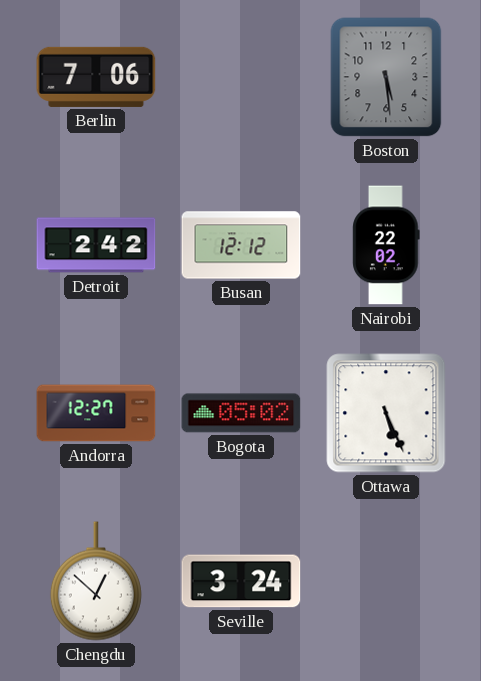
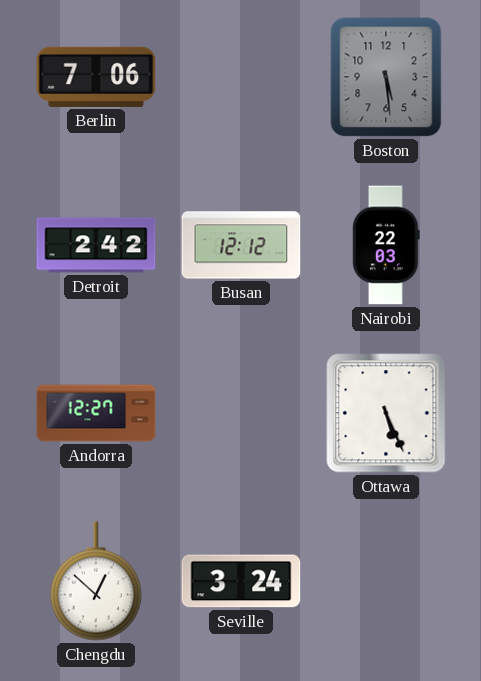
Nairobi: 22:02 -> 22:03
Bogota: 05:02 -> none
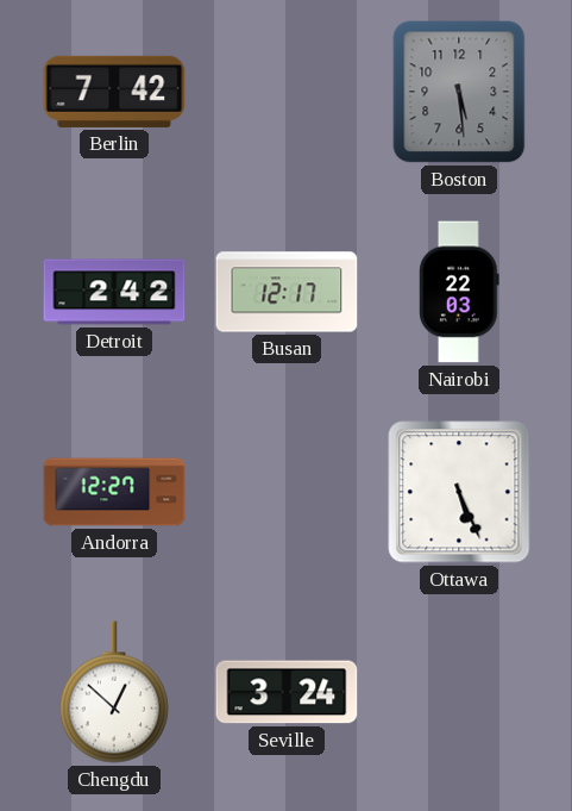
Berlin: 7:06 -> 7:42
Busan: 12:12 -> 12:17
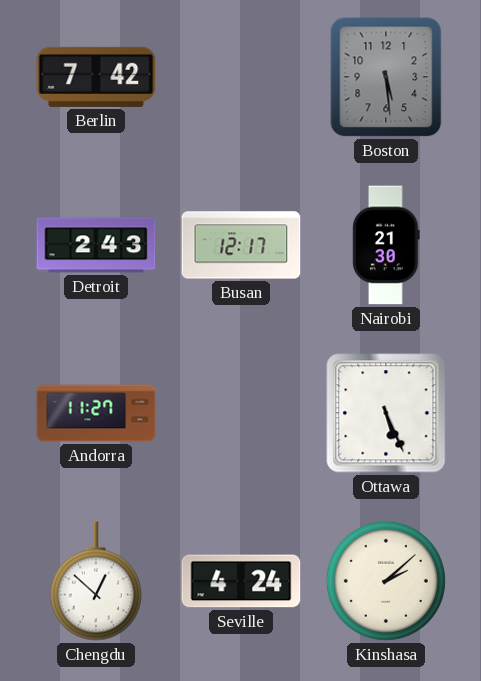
Detroit: 2:42 -> 2:43
Nairobi: 22:03 -> 21:30
Andorra: 12:27 -> 11:27
Seville: 3:24 -> 4:24
Kinshasa: none -> 2:08
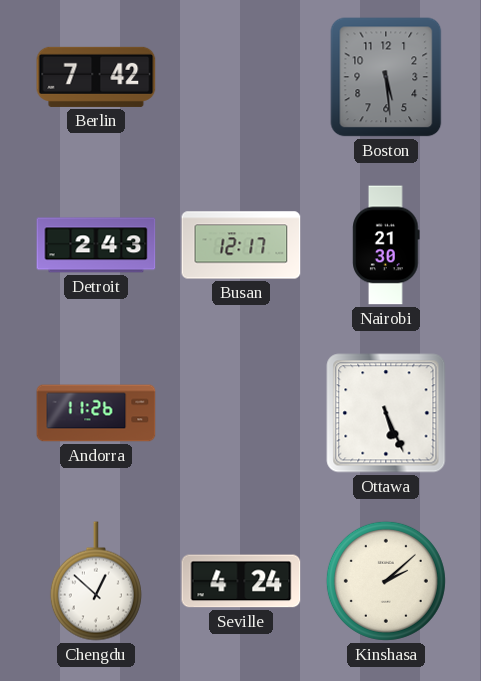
Andorra: 11:27 -> 11:26
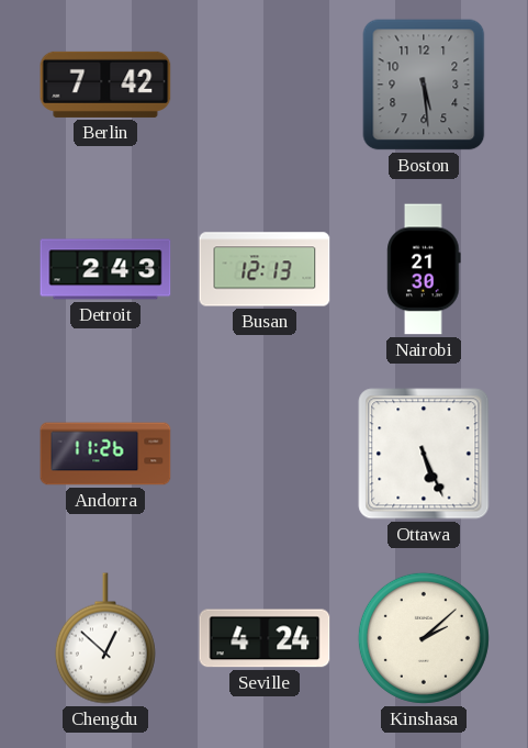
Busan: 12:17 -> 12:13
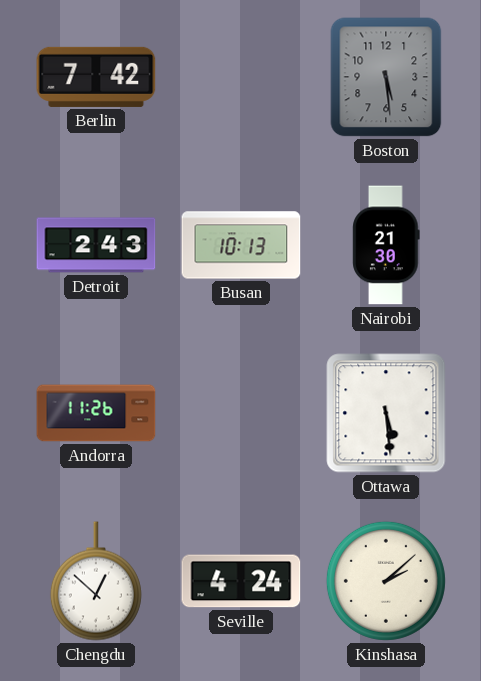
Busan: 12:13 -> 10:13
Ottawa: 5:26 -> 5:29
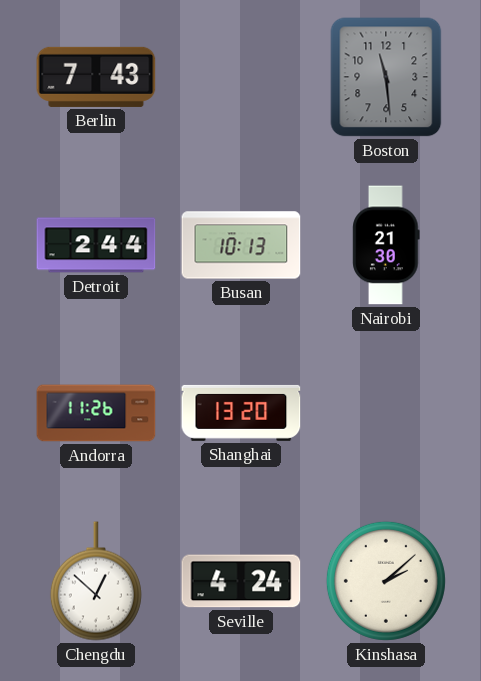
Berlin: 7:42 -> 7:43
Boston: 5:29 -> 11:29
Detroit: 2:43 -> 2:44
Shanghai: none -> 13:20
Ottawa: 5:29 -> none
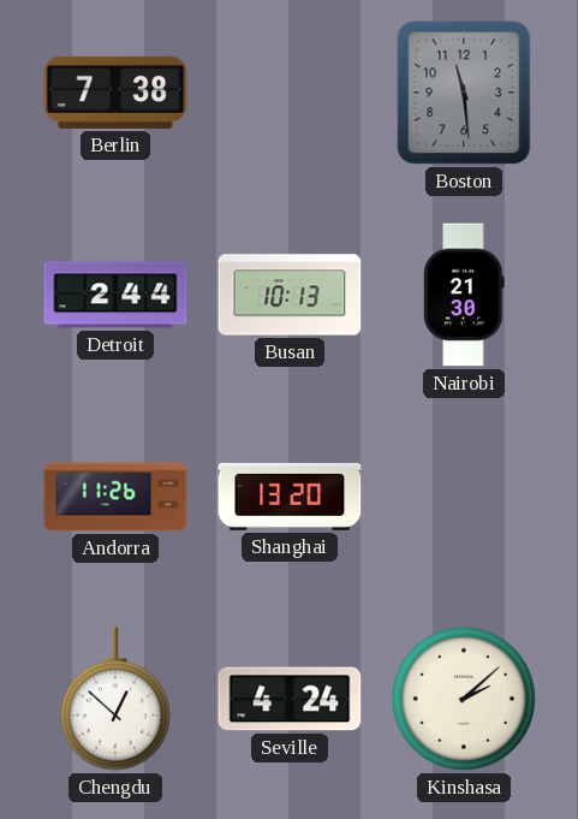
Berlin: 7:43 -> 7:38
